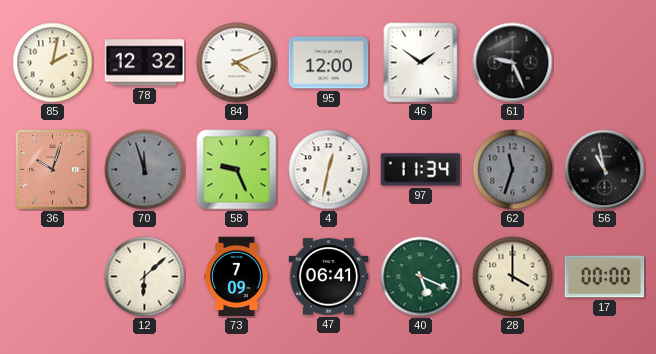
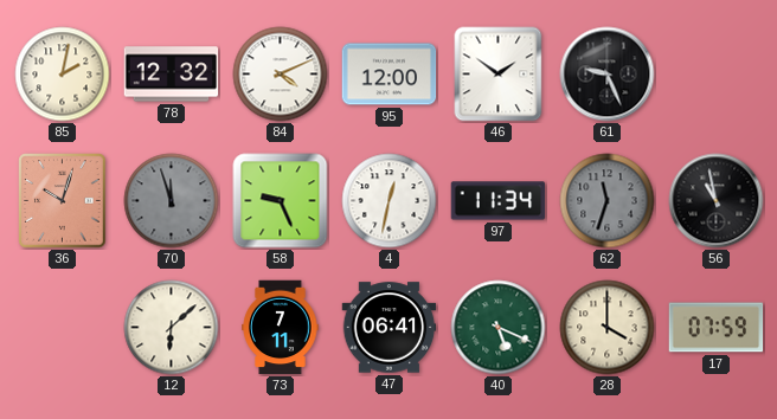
73: 7:09 -> 7:11
17: 00:00 -> 07:59
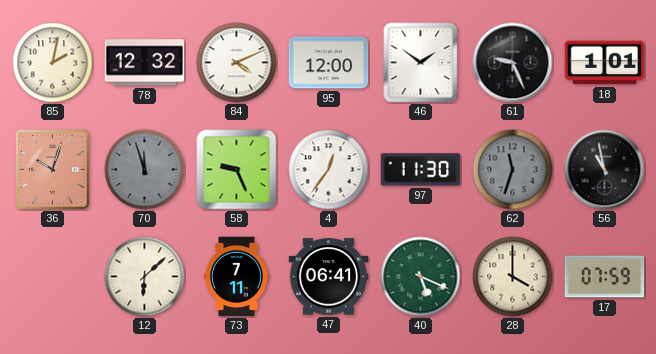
18: none -> 1:01
4: 12:32 -> 12:36
97: 11:34 -> 11:30
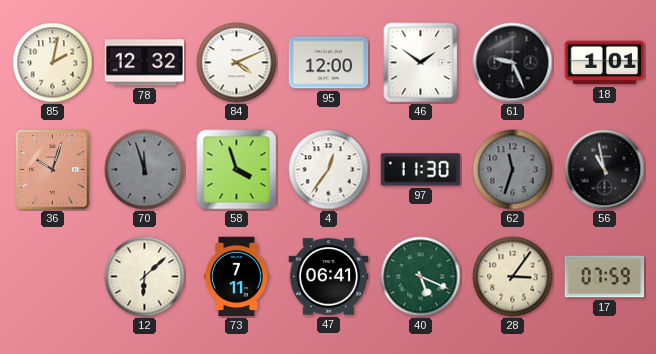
58: 9:26 -> 3:57
28: 4:00 -> 3:06
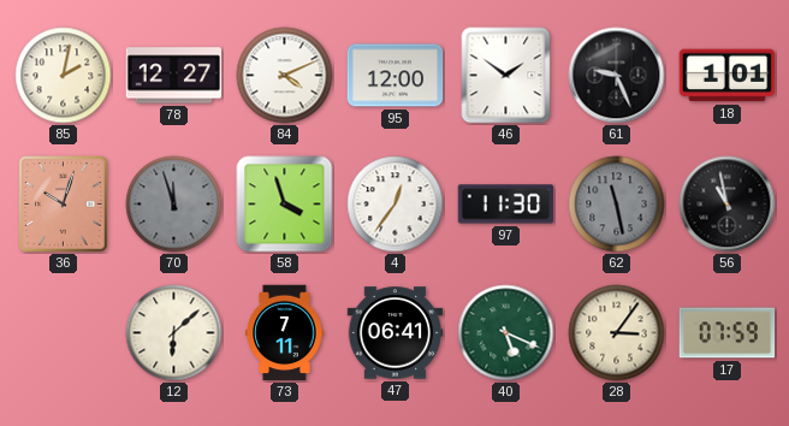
78: 12:32 -> 12:27
62: 11:33 -> 11:28
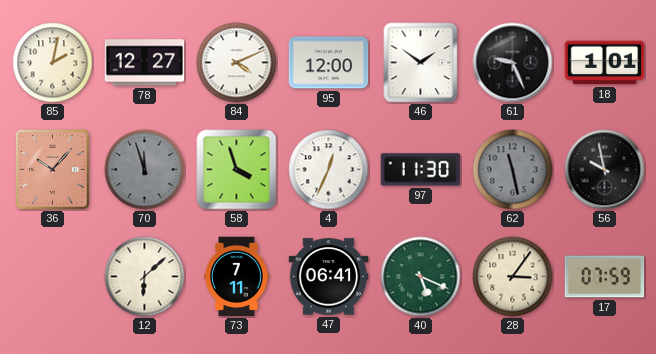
36: 10:03 -> 10:07
4: 12:36 -> 12:34
56: 10:58 -> 9:58
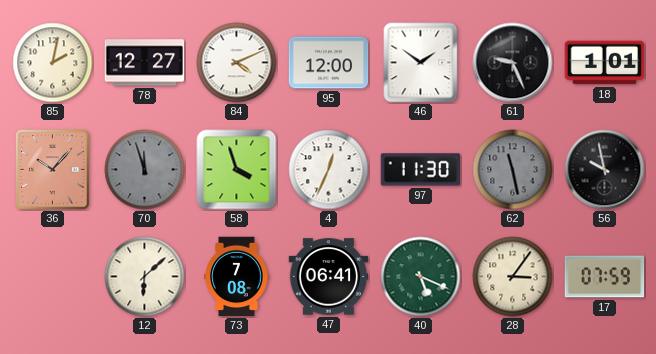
73: 7:11 -> 7:08
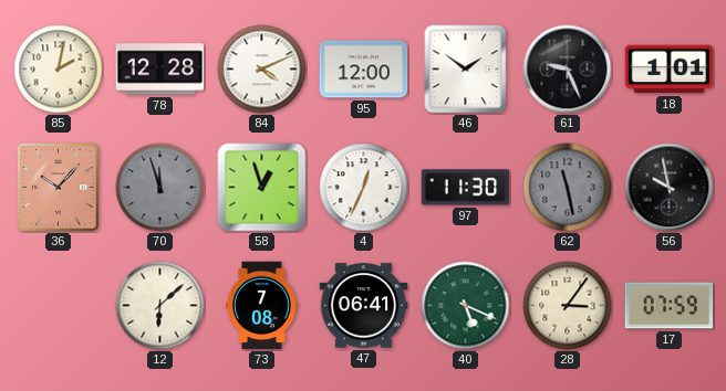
78: 12:27 -> 12:28
58: 3:57 -> 12:57
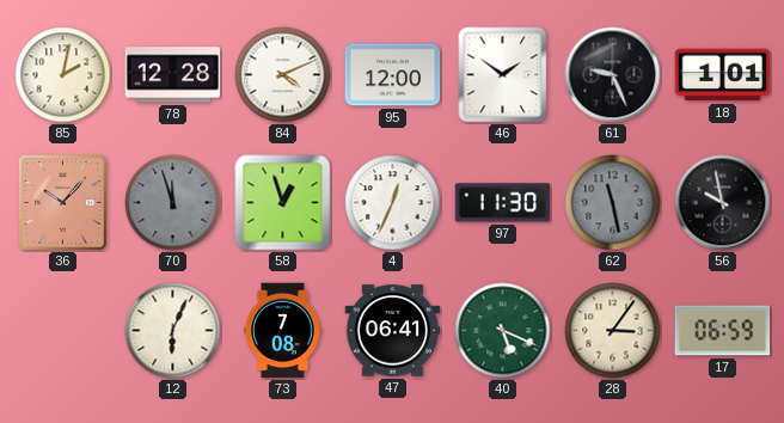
12: 6:08 -> 6:04
17: 07:59 -> 06:59
